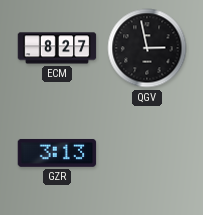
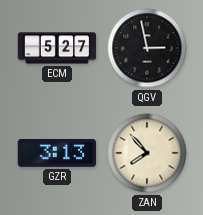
ECM: 8:27 -> 5:27
ZAN: none -> 7:53
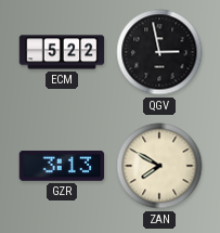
ECM: 5:27 -> 5:22
ZAN: 7:53 -> 7:50
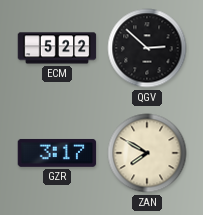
QGV: 2:58 -> 2:52
GZR: 3:13 -> 3:17
